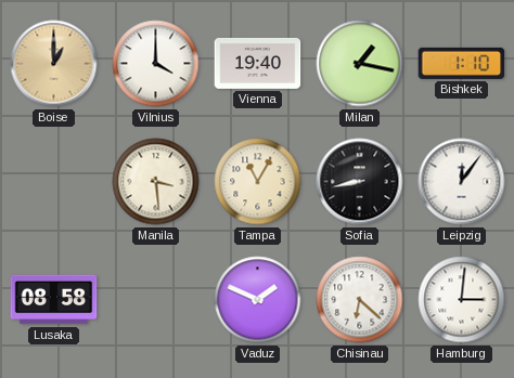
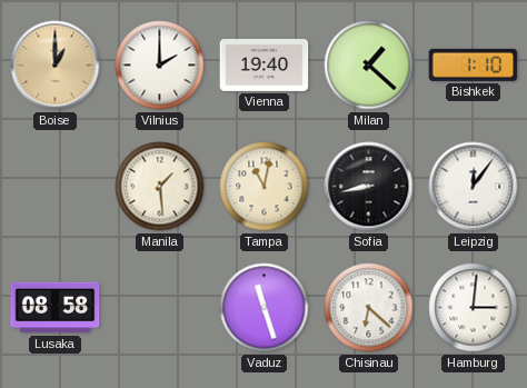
Vilnius: 4:00 -> 2:00
Milan: 1:17 -> 1:22
Manila: 3:29 -> 1:29
Tampa: 11:05 -> 11:02
Vaduz: 1:49 -> 11:27
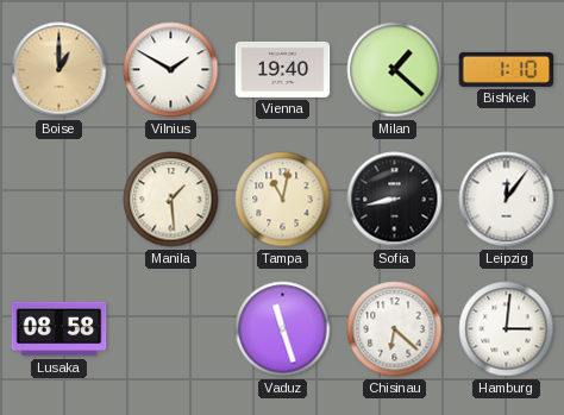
Vilnius: 2:00 -> 1:50
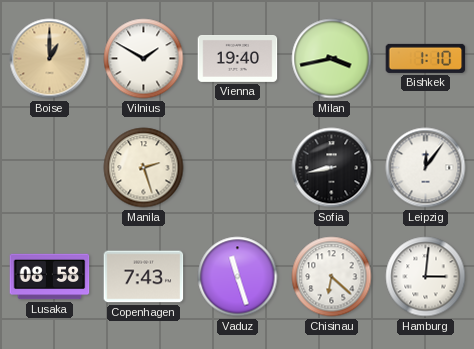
Milan: 1:22 -> 3:43
Manila: 1:29 -> 2:27
Tampa: 11:02 -> none
Copenhagen: none -> 7:43
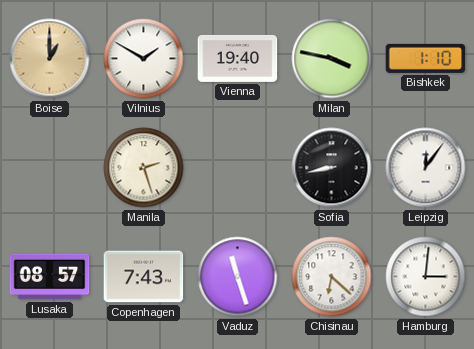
Milan: 3:43 -> 3:47
Lusaka: 08:58 -> 08:57
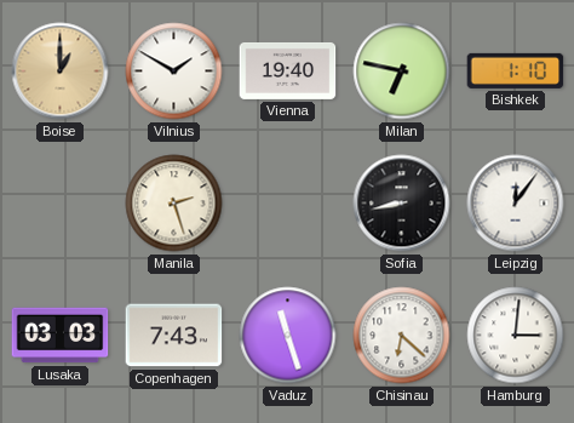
Milan: 3:47 -> 6:47
Lusaka: 08:57 -> 03:03
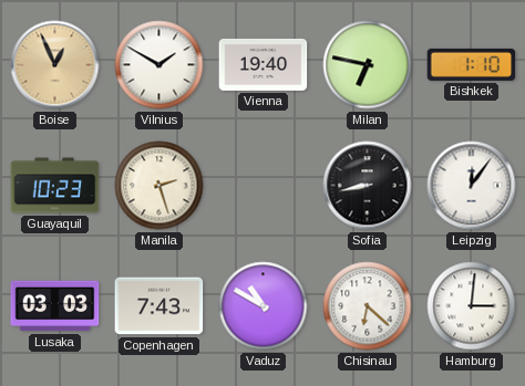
Boise: 1:00 -> 12:56
Guayaquil: none -> 10:23
Vaduz: 11:27 -> 10:50
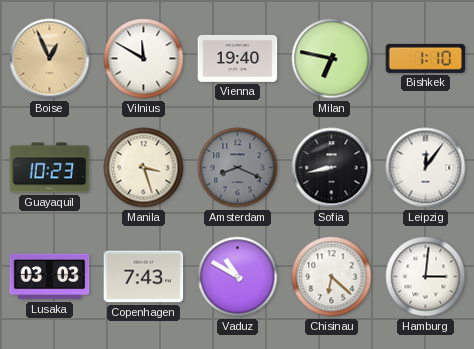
Vilnius: 1:50 -> 11:50
Manila: 2:27 -> 3:27
Amsterdam: none -> 8:19
